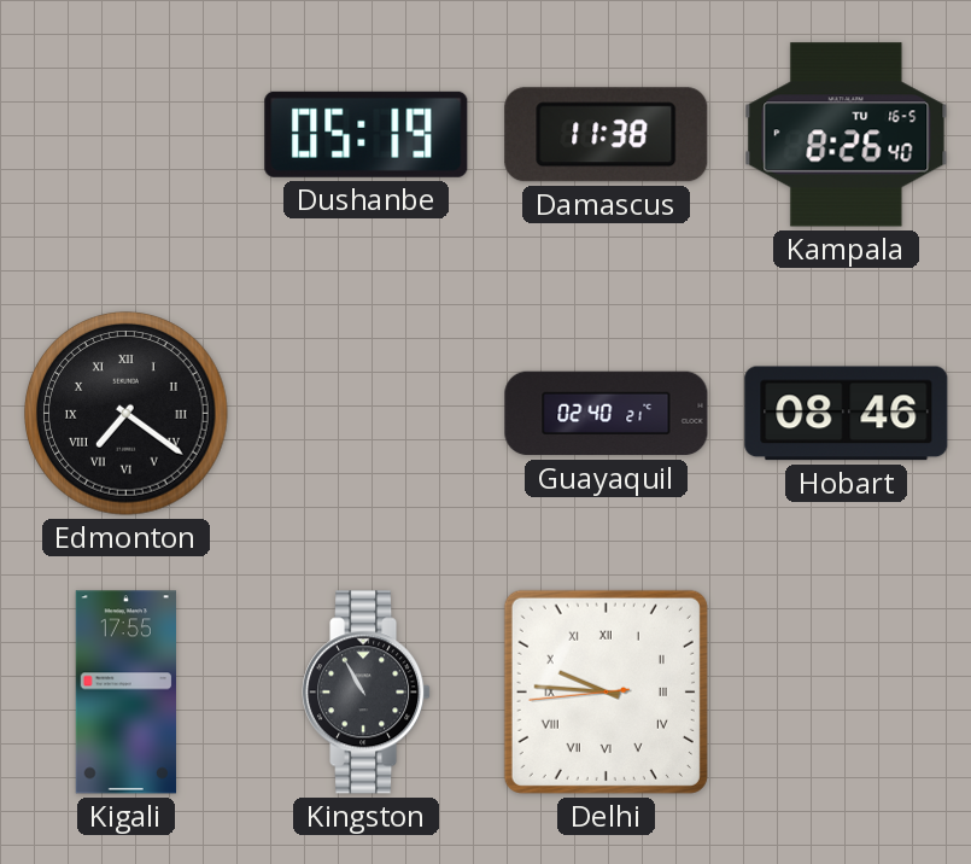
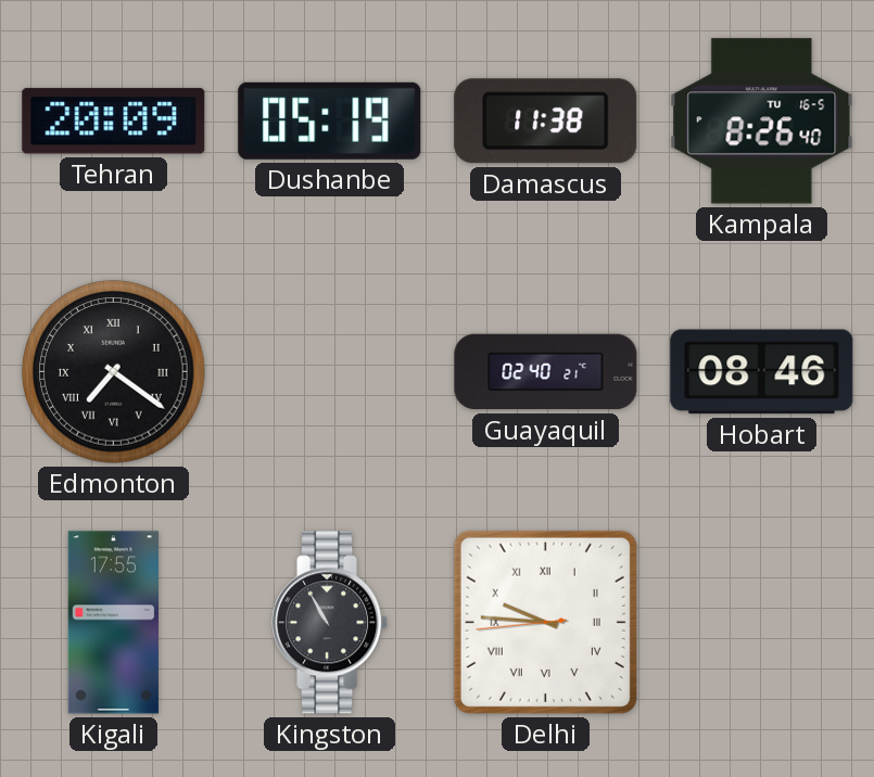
Tehran: none -> 20:09
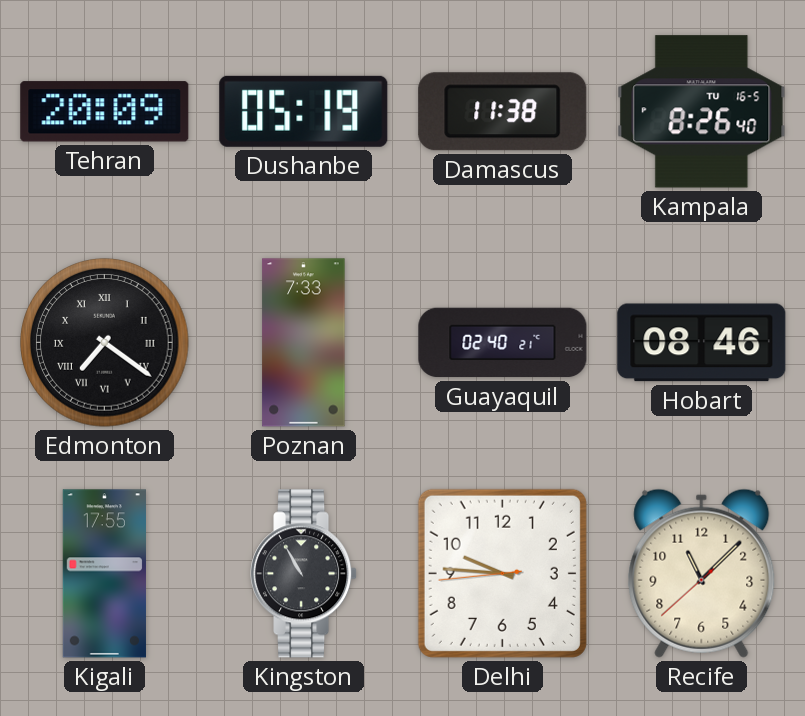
Poznan: none -> 7:33
Delhi numerals: Roman -> Arabic
Recife: none -> 11:07
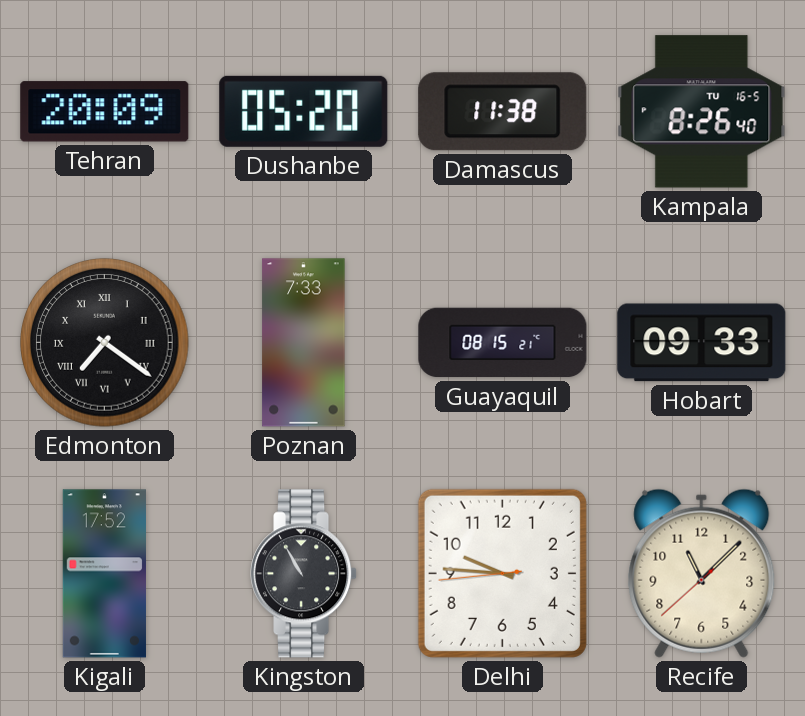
Dushanbe: 05:19 -> 05:20
Guayaquil: 02:40 -> 08:15
Hobart: 08:46 -> 09:33
Kigali: 17:55 -> 17:52
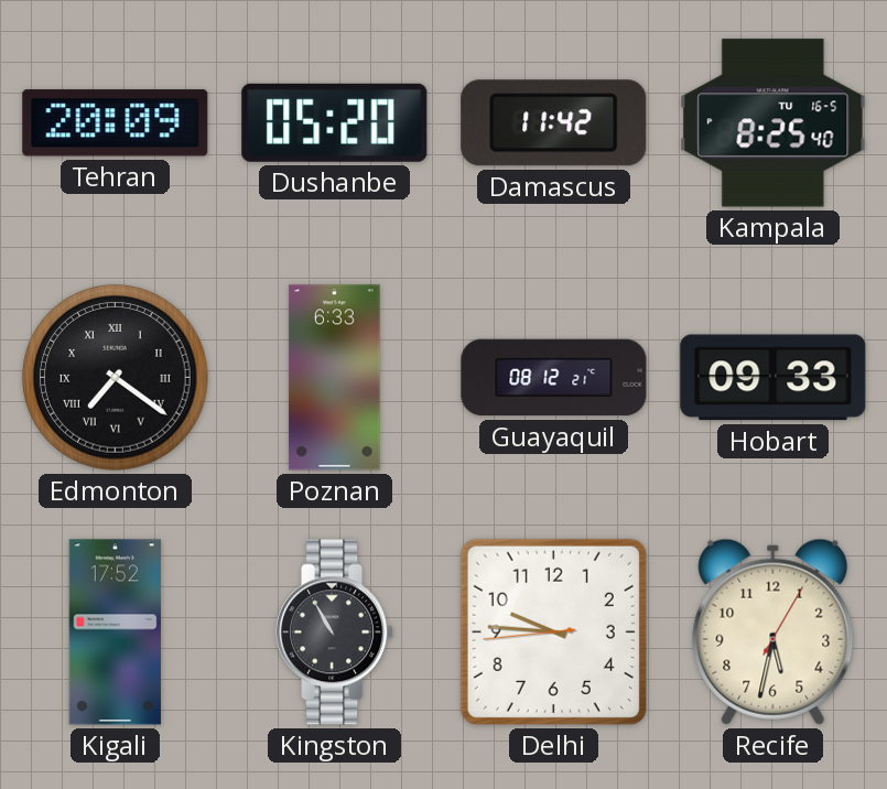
Damascus: 11:38 -> 11:42
Kampala: 8:26 -> 8:25
Poznan: 7:33 -> 6:33
Guayaquil: 08:15 -> 08:12
Recife: 11:07 -> 5:32
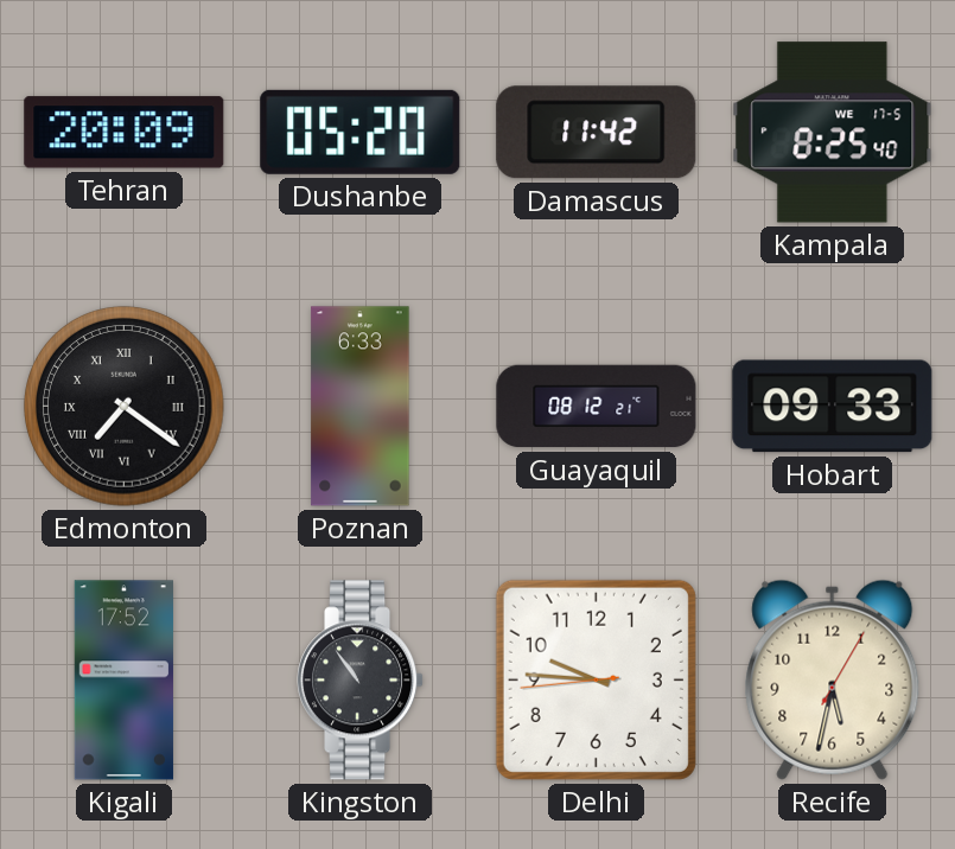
Kampala date: TU 16-5 -> WE 17-5
Kingston: 10:55 -> 10:54
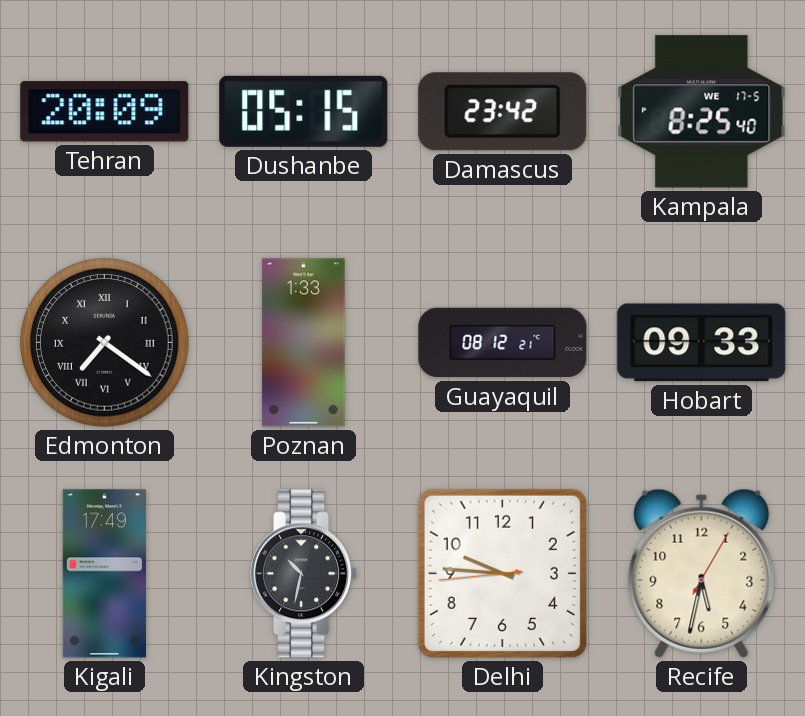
Dushanbe: 05:20 -> 05:15
Damascus: 11:42 -> 23:42
Poznan: 6:33 -> 1:33
Kigali: 17:52 -> 17:49
Kingston: 10:54 -> 10:32
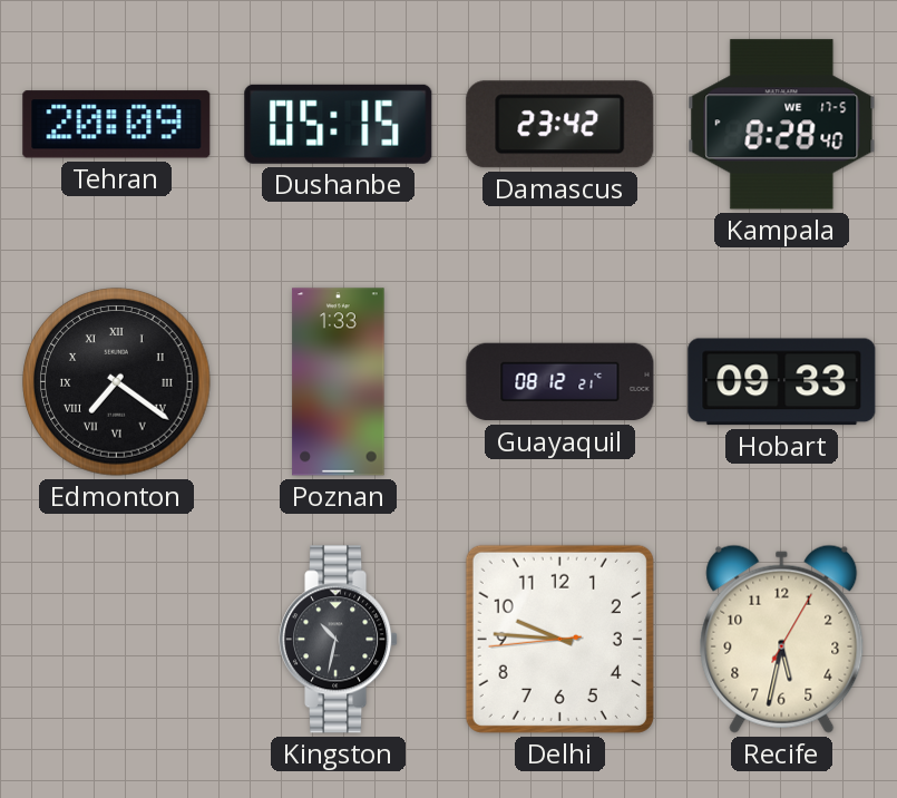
Kampala: 8:25 -> 8:28
Kigali: 17:49 -> none
